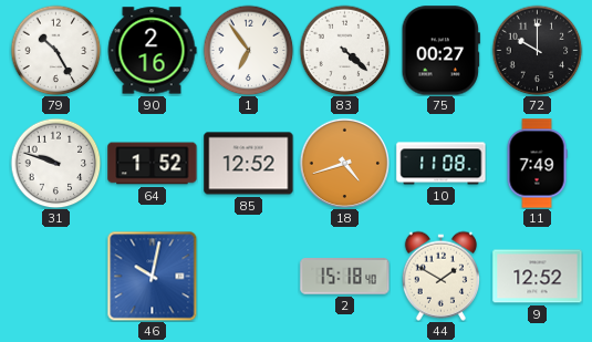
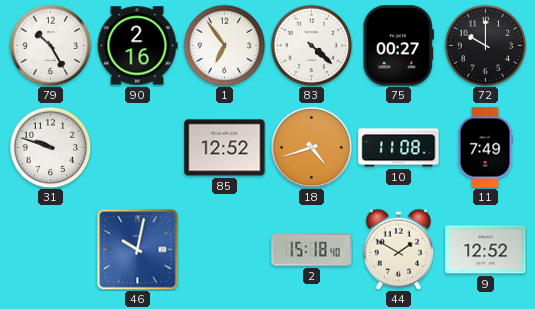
64: 1:52 -> none
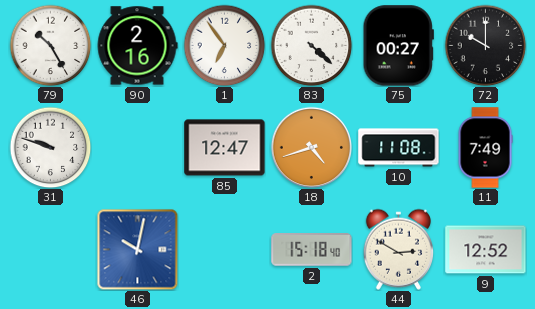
85: 12:52 -> 12:47
44: 1:50 -> 2:50
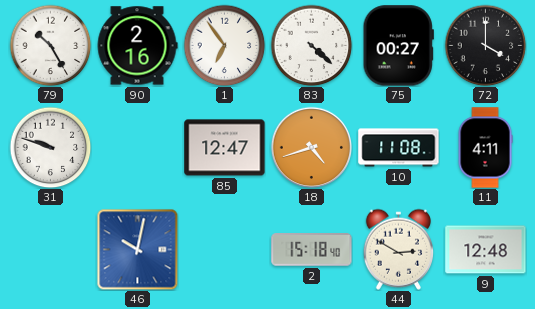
72: 10:00 -> 4:00
11: 7:49 -> 4:11
9: 12:52 -> 12:48
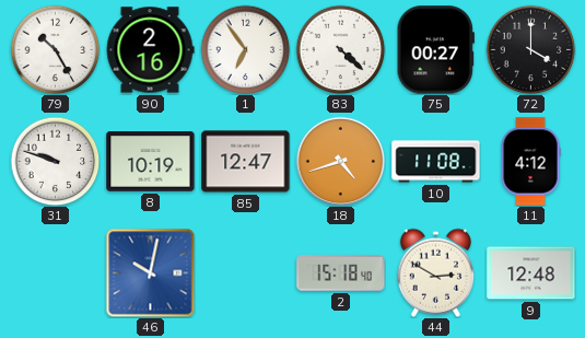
8: none -> 10:19
11: 4:11 -> 4:12
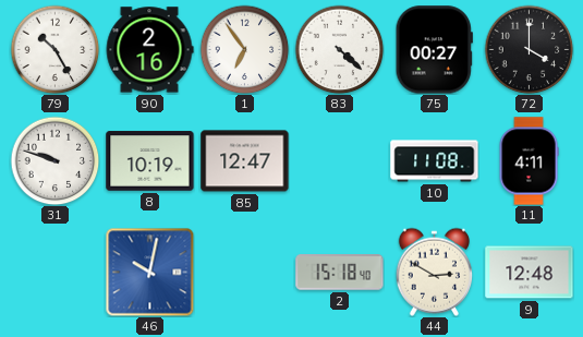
18: 4:42 -> none
11: 4:12 -> 4:11
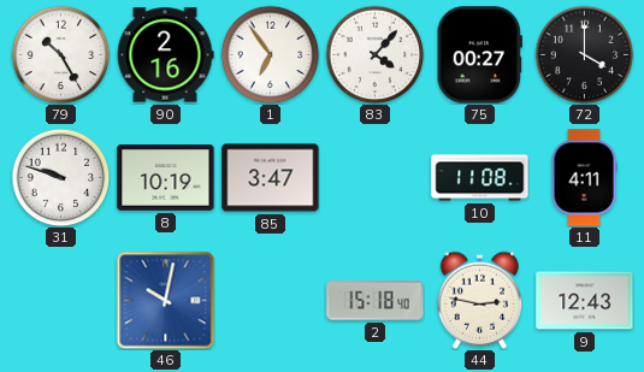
83: 4:22 -> 4:07
85: 12:47 -> 3:47
44: 2:50 -> 2:47
9: 12:48 -> 12:43
